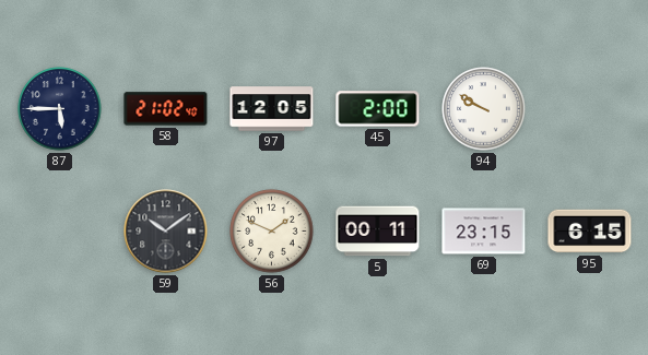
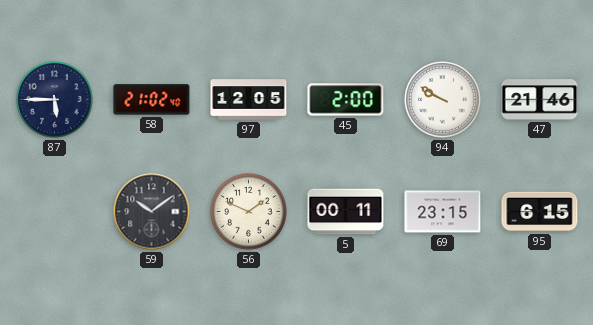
47: none -> 21:46
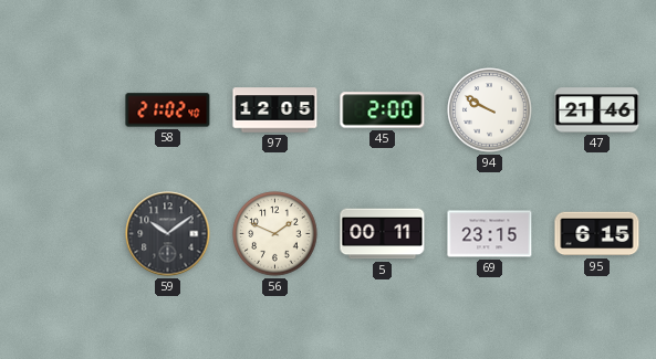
87: 5:45 -> none
